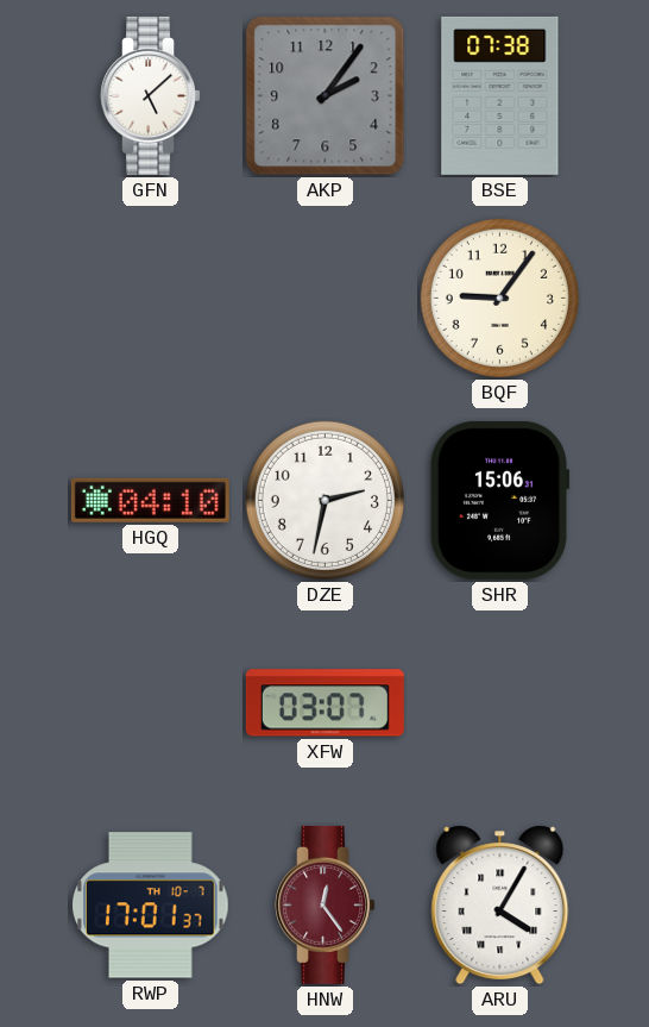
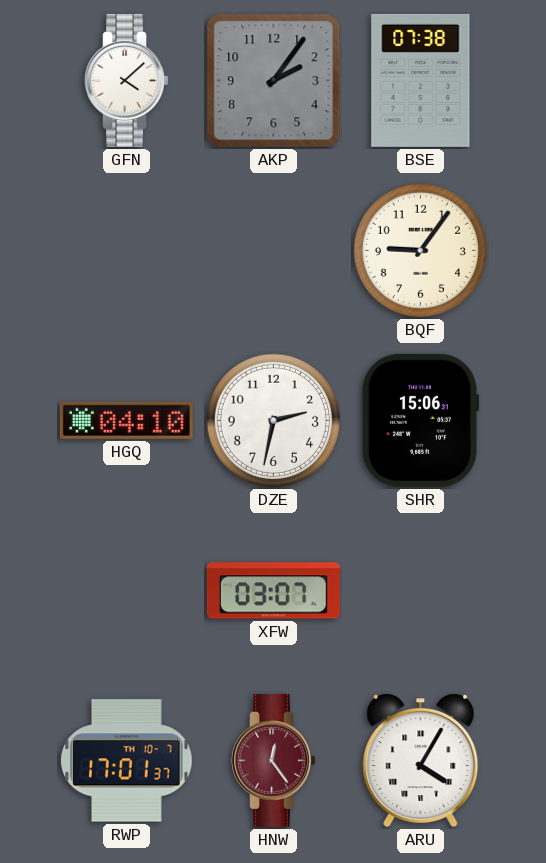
GFN: 5:08 -> 4:08
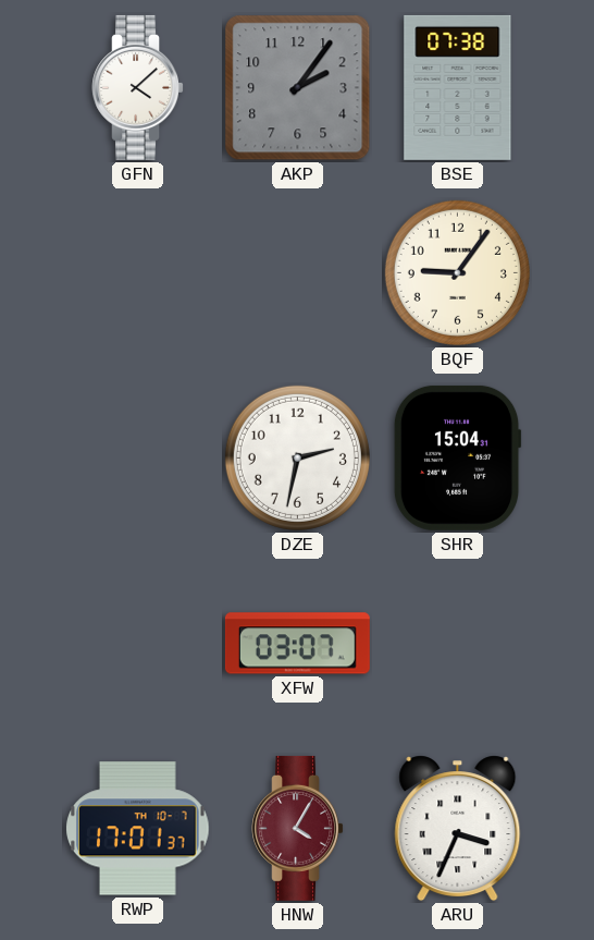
HGQ: 04:10 -> none
SHR: 15:06 -> 15:04
HNW: 12:24 -> 4:05
ARU: 4:05 -> 3:34
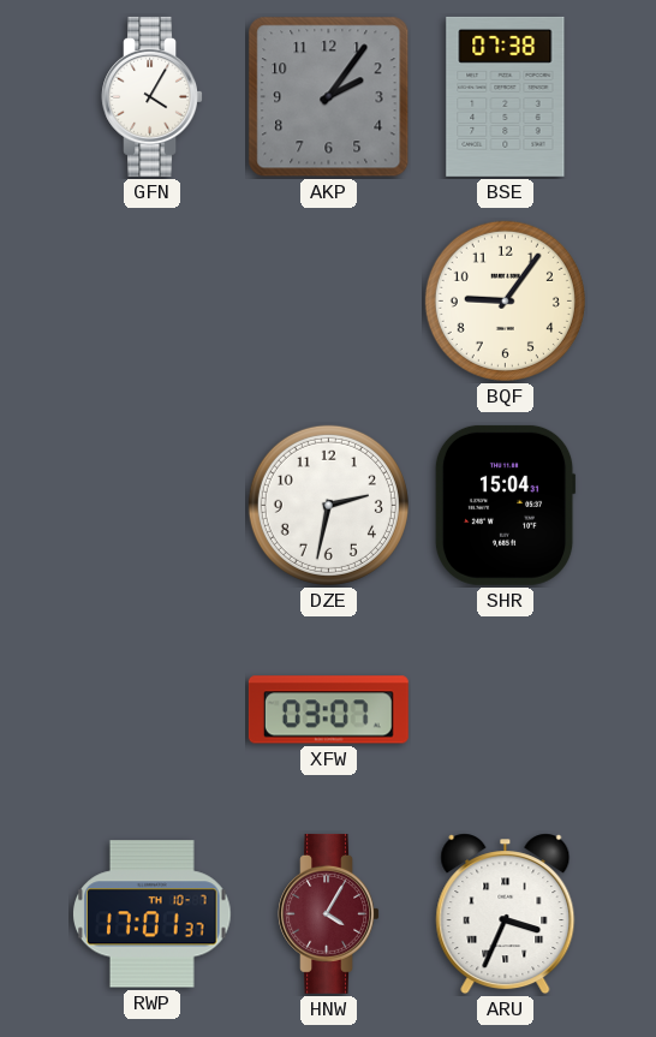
GFN: 4:08 -> 4:05
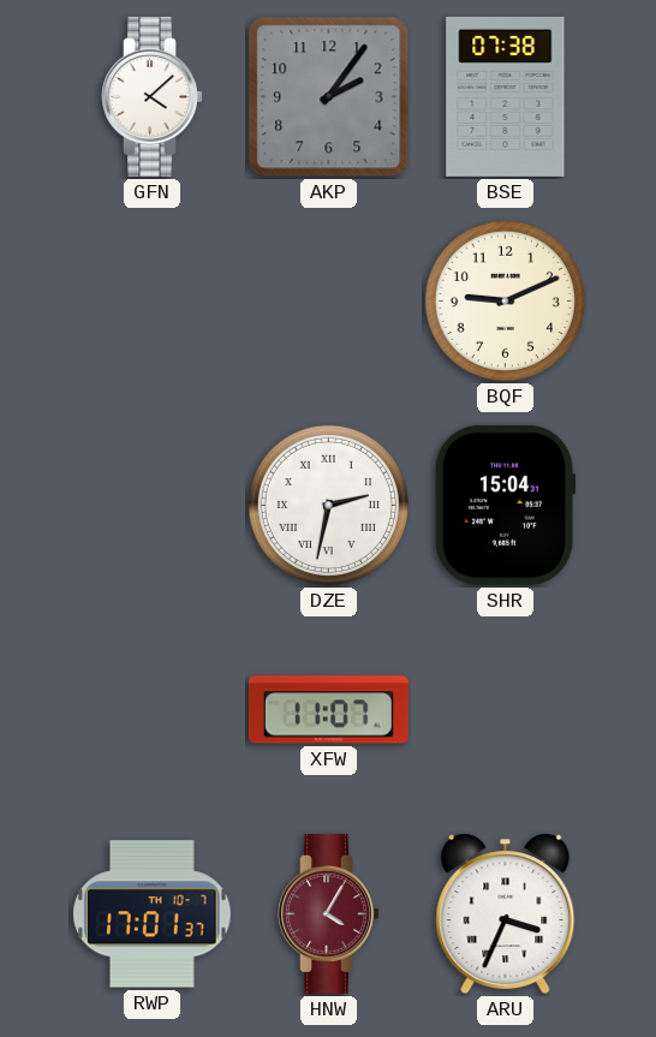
GFN: 4:05 -> 4:08
BQF: 9:06 -> 9:11
DZE numerals: Arabic -> Roman
XFW: 03:07 -> 11:07
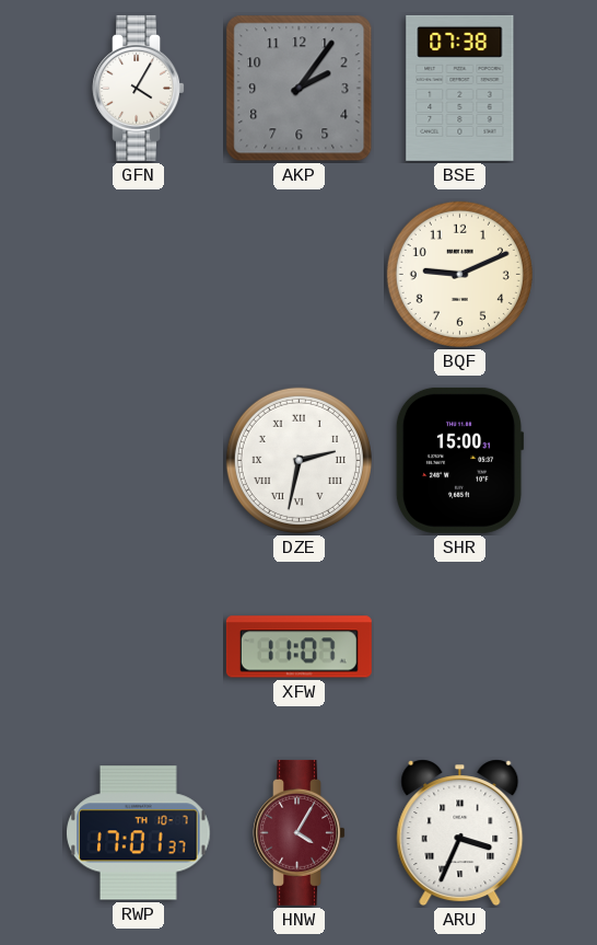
GFN: 4:08 -> 4:05
SHR: 15:04 -> 15:00
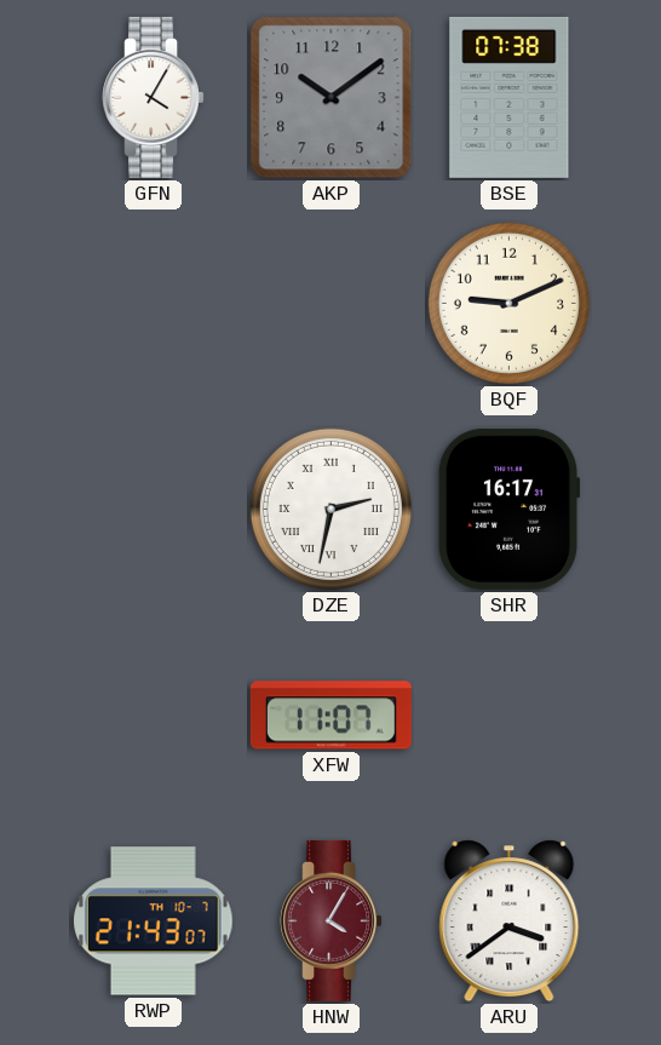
AKP: 2:06 -> 10:09
SHR: 15:00 -> 16:17
RWP: 17:01 -> 21:43
ARU: 3:34 -> 3:39
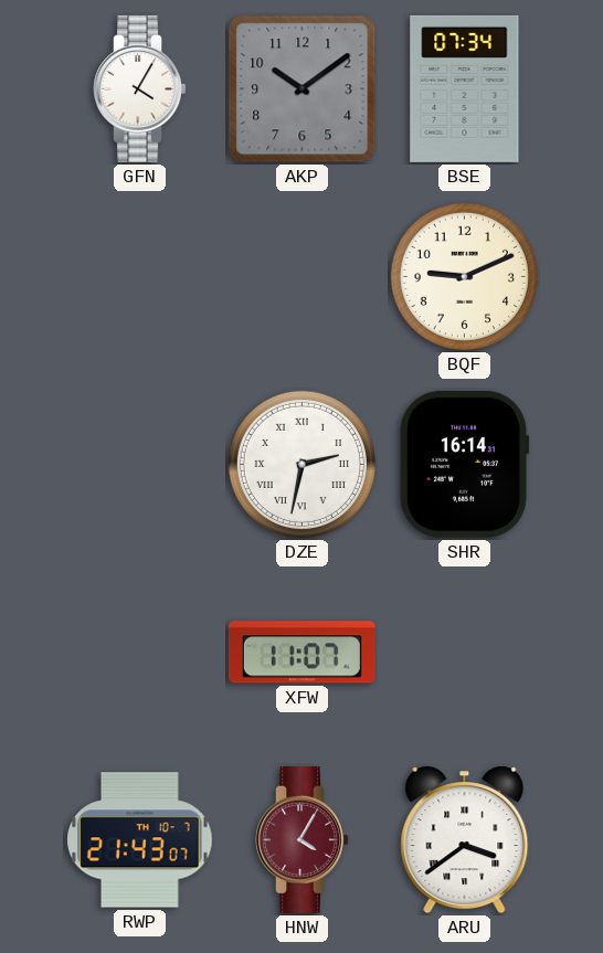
BSE: 07:38 -> 07:34
SHR: 16:17 -> 16:14
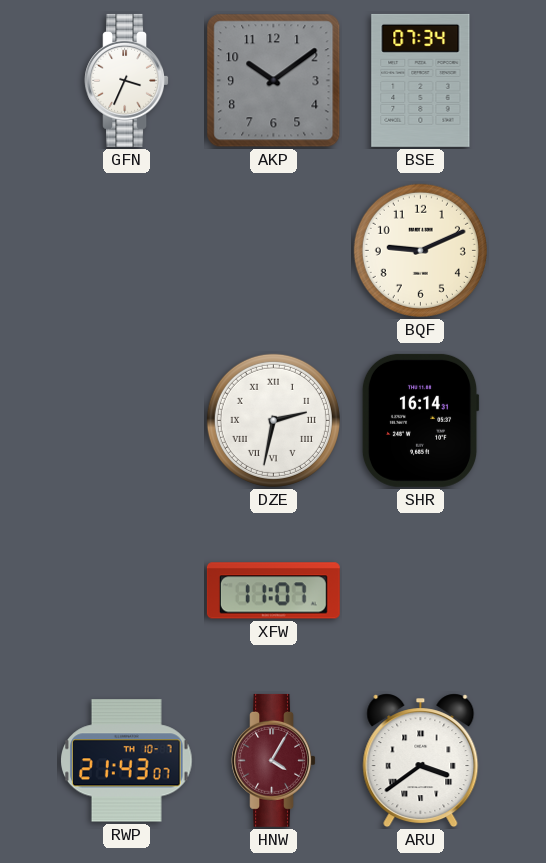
GFN: 4:05 -> 3:34
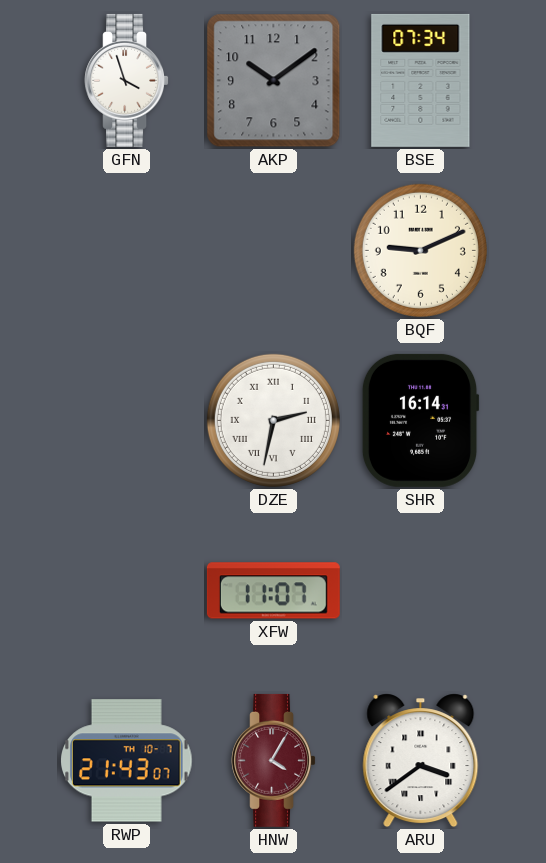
GFN: 3:34 -> 3:57
